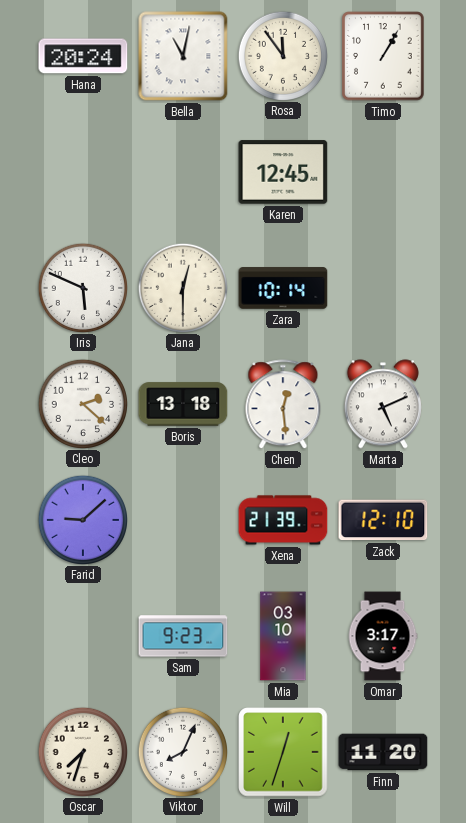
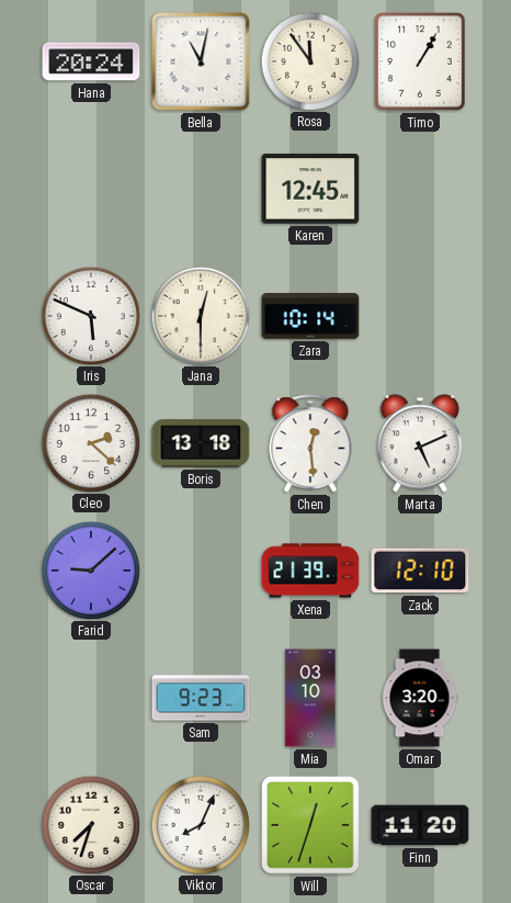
Omar: 3:17 -> 3:20
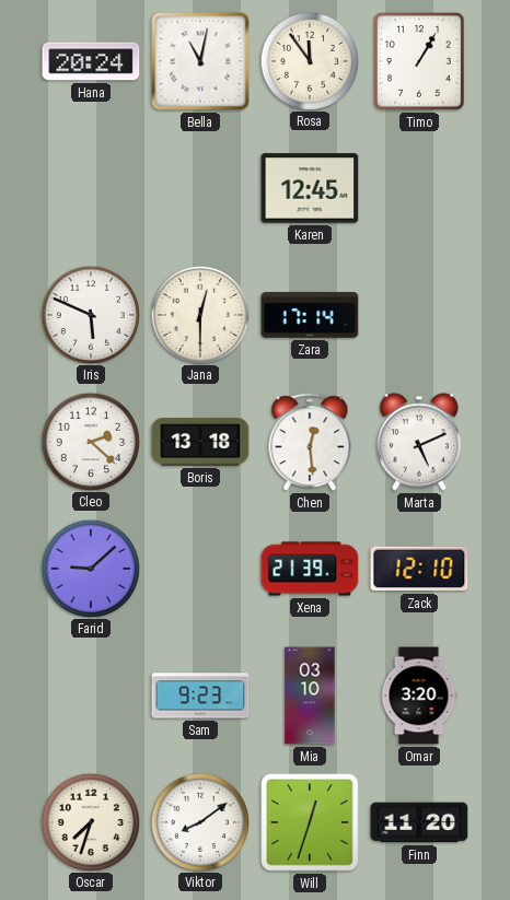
Zara: 10:14 -> 17:14
Viktor: 8:04 -> 8:09
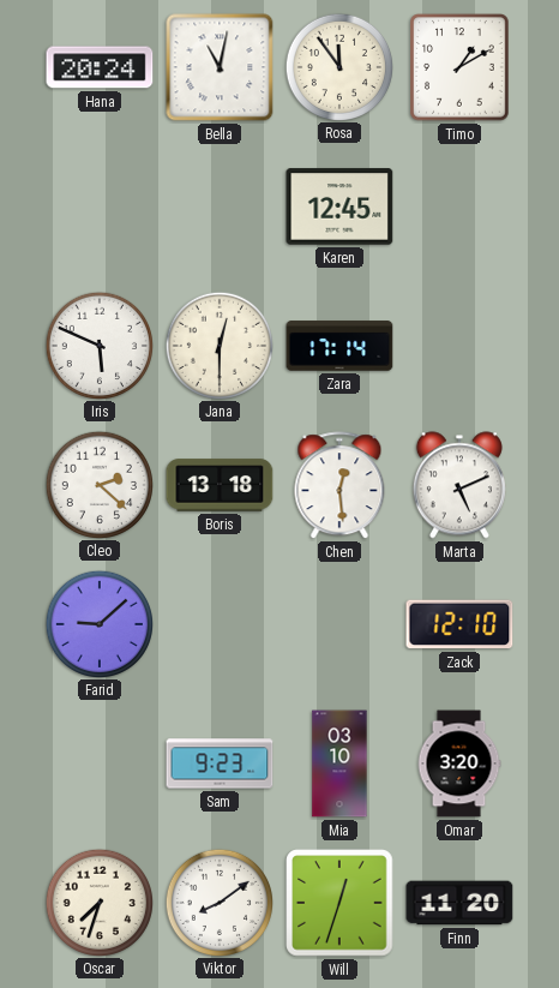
Timo: 1:05 -> 1:10
Xena: 21:39 -> none
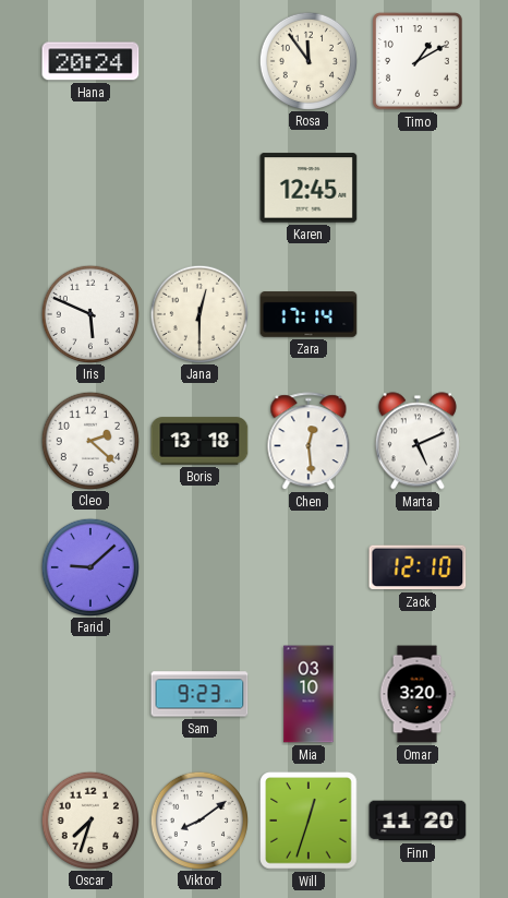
Bella: 11:02 -> none
